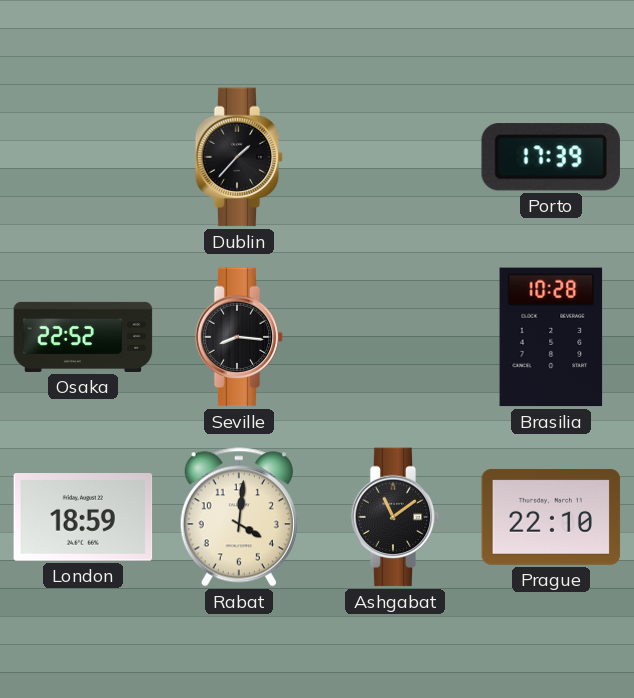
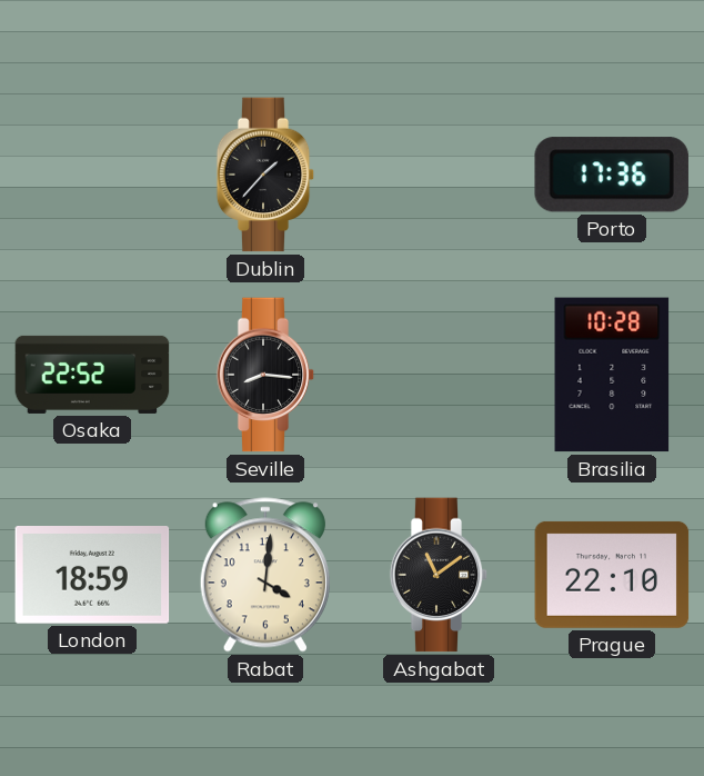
Porto: 17:39 -> 17:36
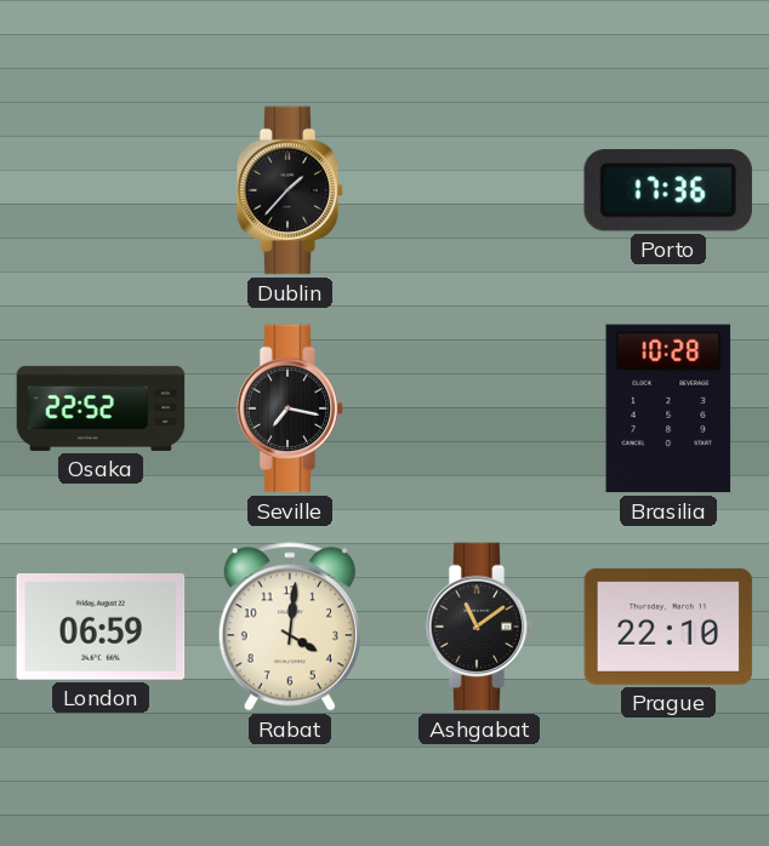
Seville: 8:16 -> 7:17
London: 18:59 -> 06:59
